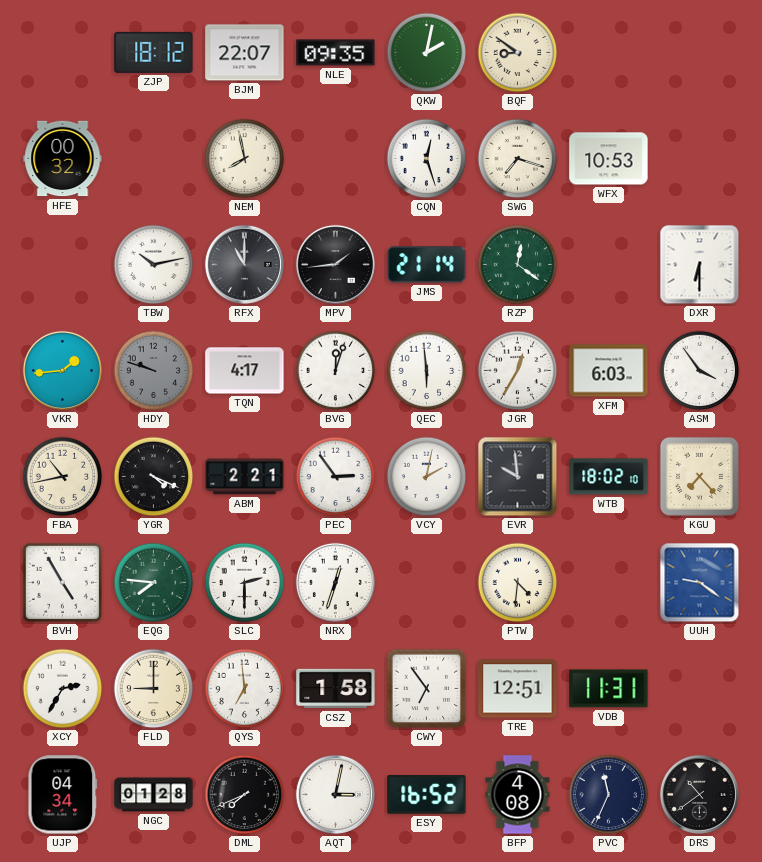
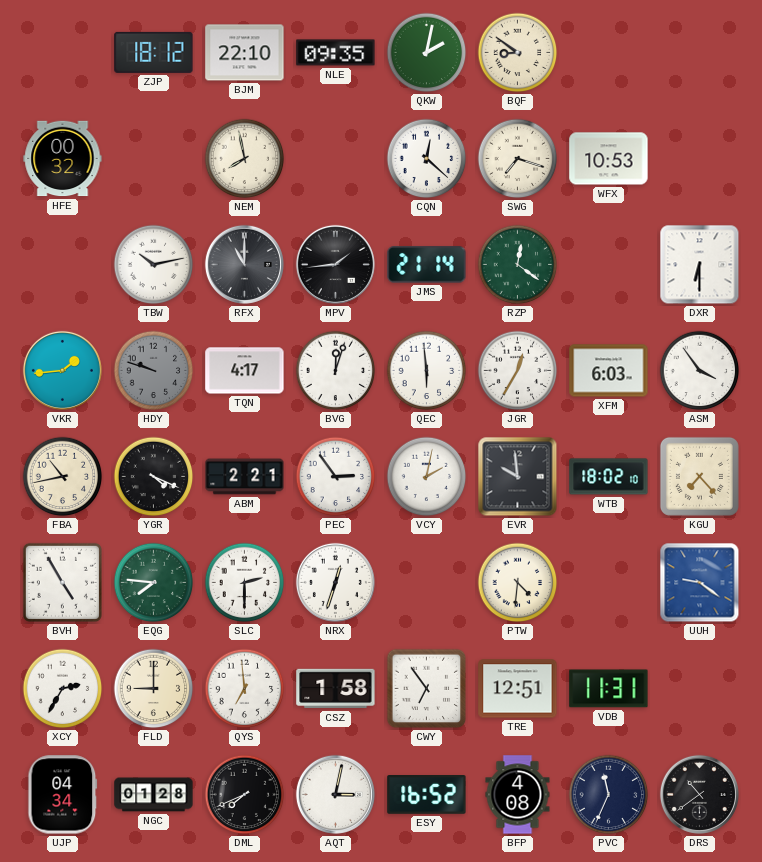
BJM: 22:07 -> 22:10
CQN: 12:27 -> 12:22
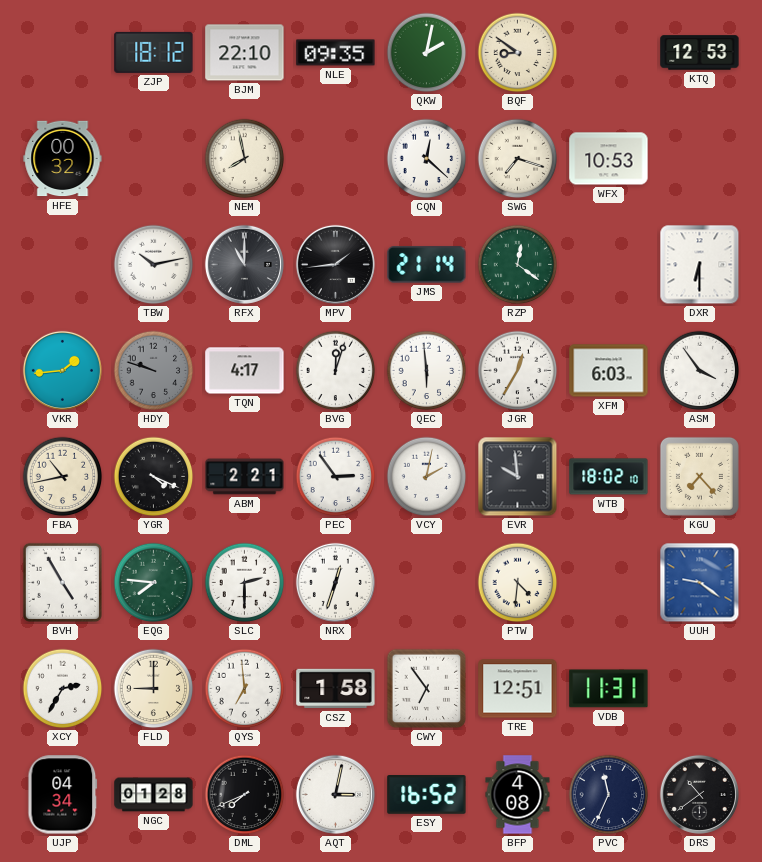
KTQ: none -> 12:53
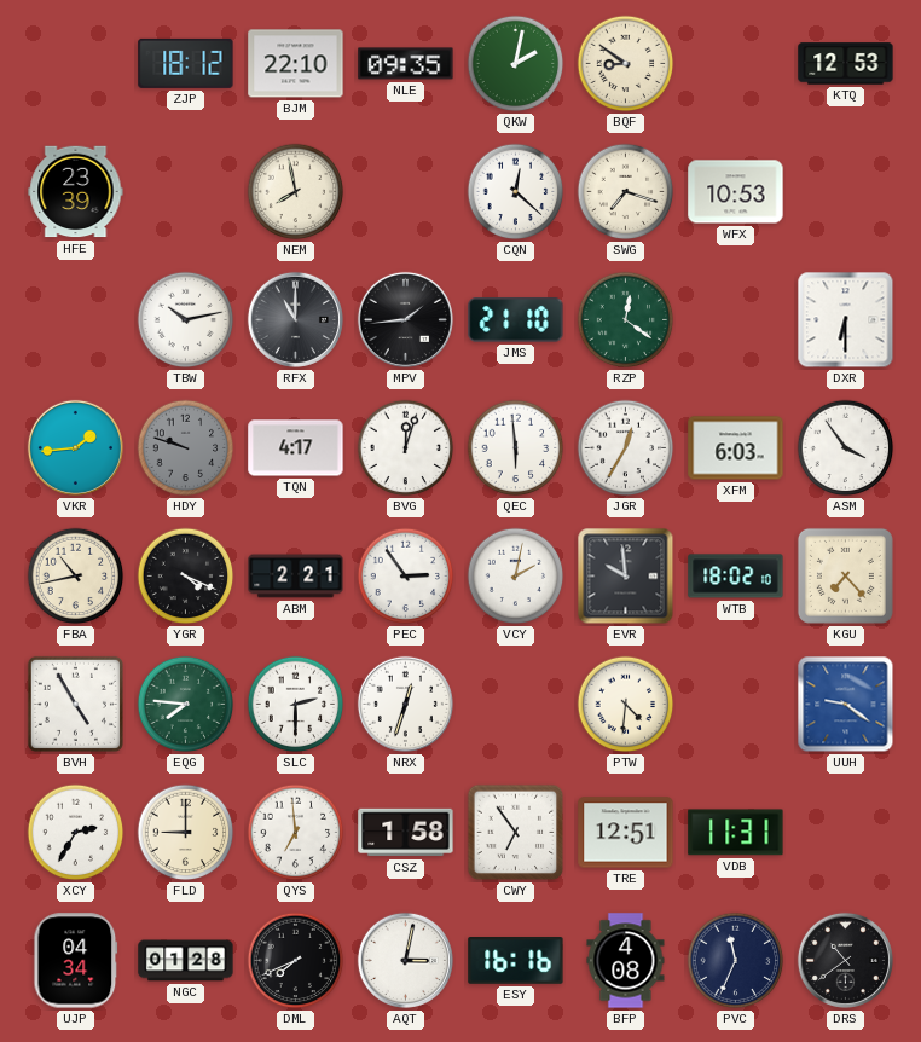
HFE: 00:32 -> 23:39
JMS: 21:14 -> 21:10
ESY: 16:52 -> 16:16
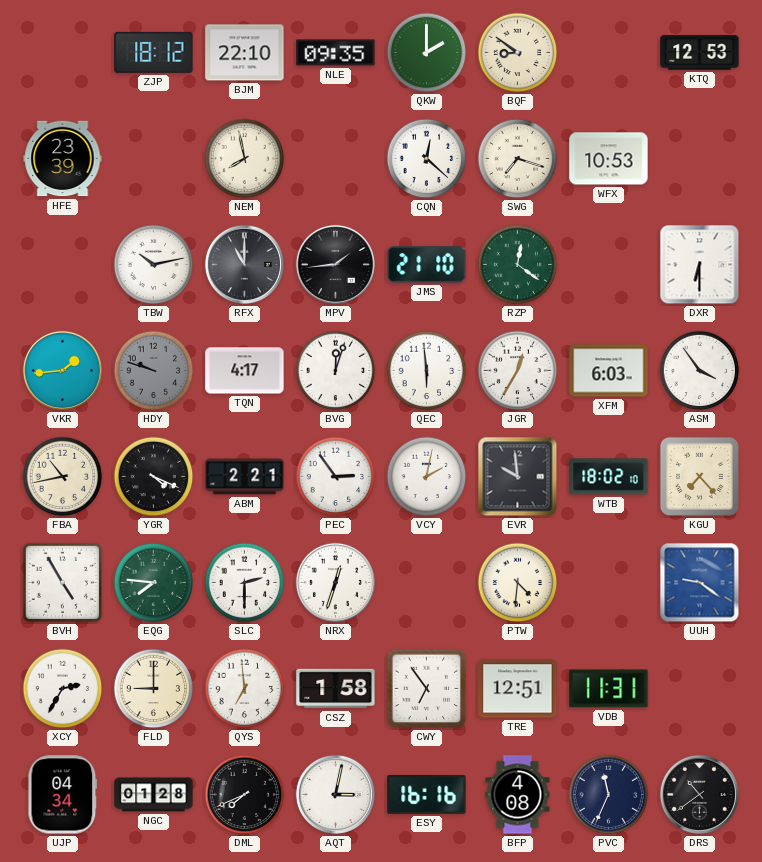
QKW: 2:02 -> 2:00
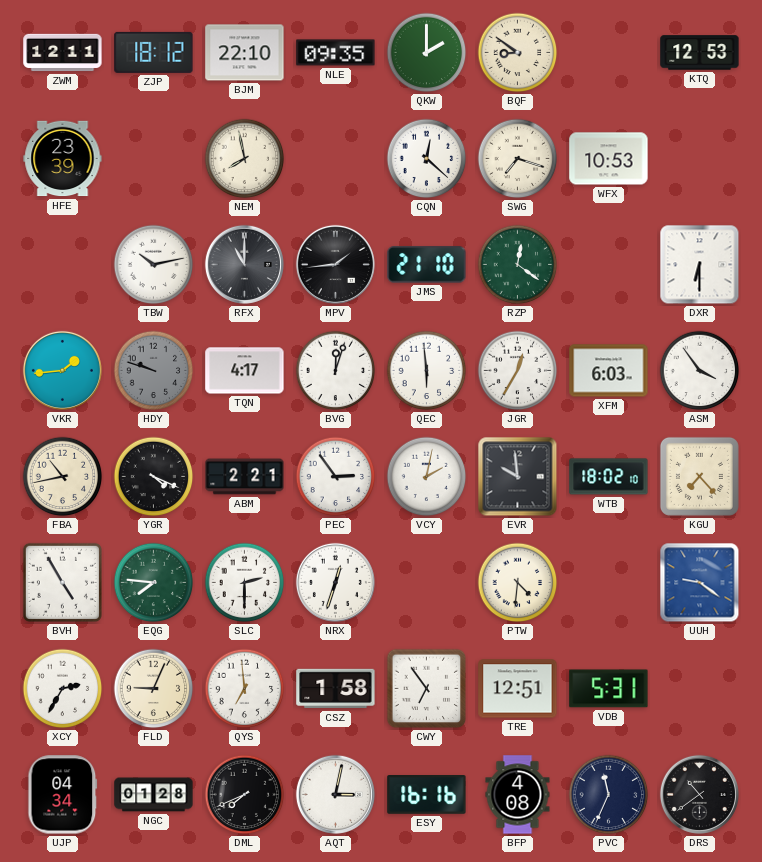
ZWM: none -> 12:11
FLD: 9:00 -> 9:04
VDB: 11:31 -> 5:31
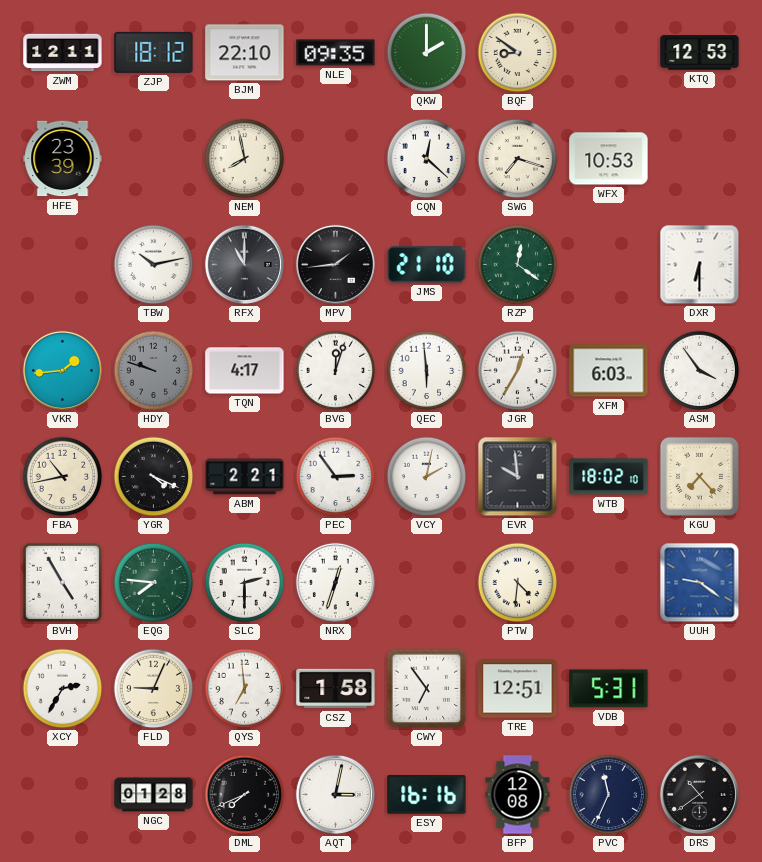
UJP: 04:34 -> none
BFP: 4:08 -> 12:08
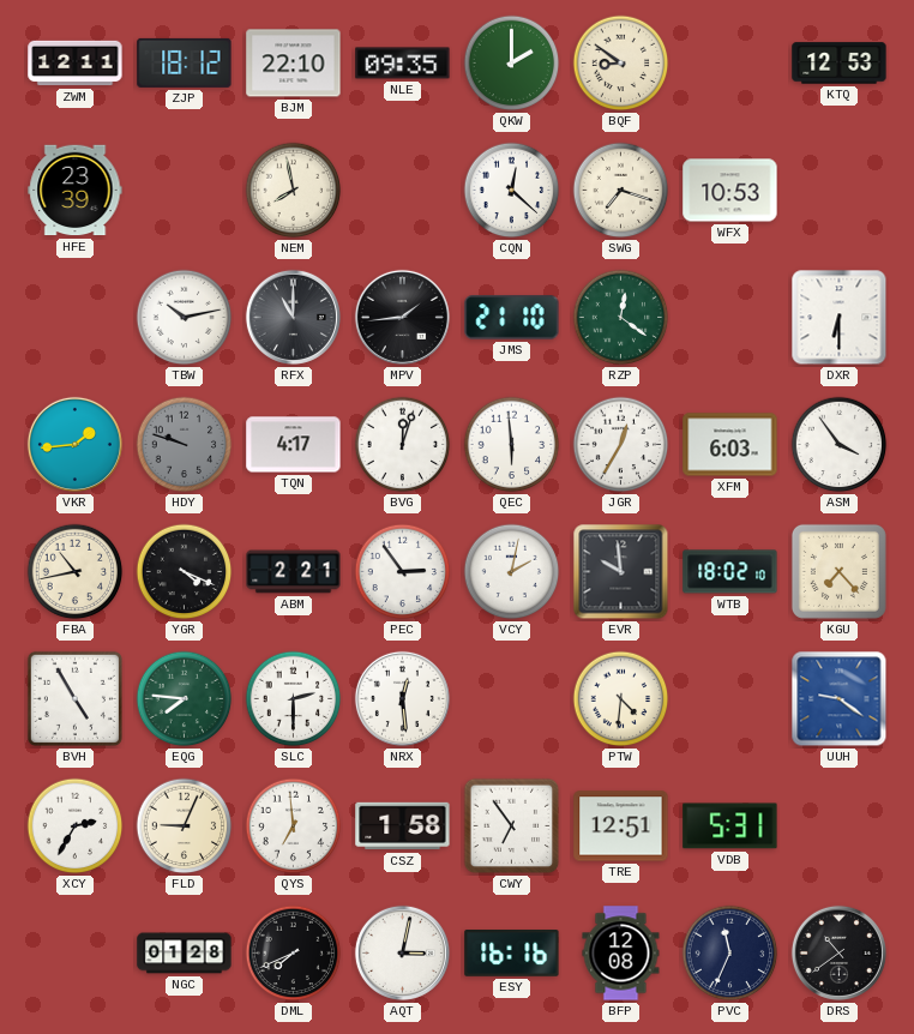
NRX: 12:33 -> 12:29
